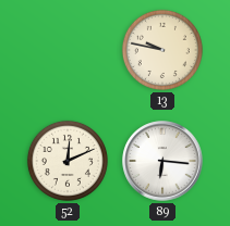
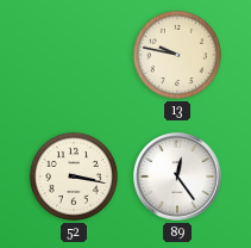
52: 12:11 -> 3:17
89: 6:16 -> 12:24
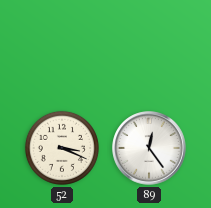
13: 9:47 -> none
52: 3:17 -> 3:19
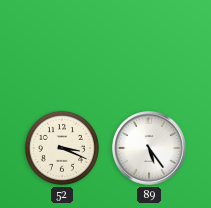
89: 12:24 -> 5:24
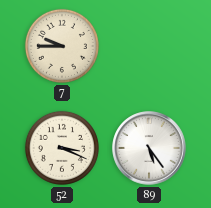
7: none -> 9:45
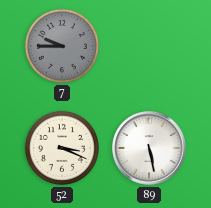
7 dial: cream -> grey
89: 5:24 -> 5:28
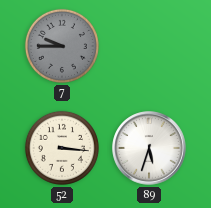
52: 3:19 -> 3:16
89: 5:28 -> 5:33
